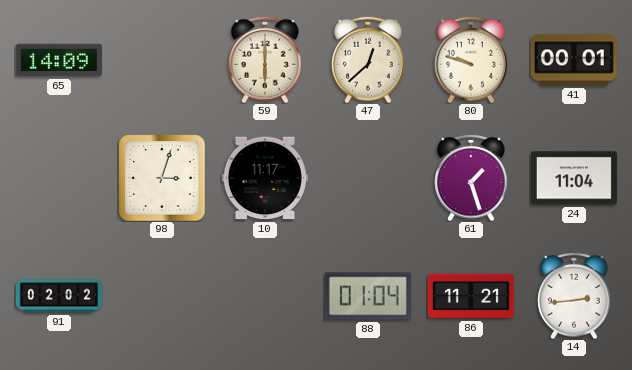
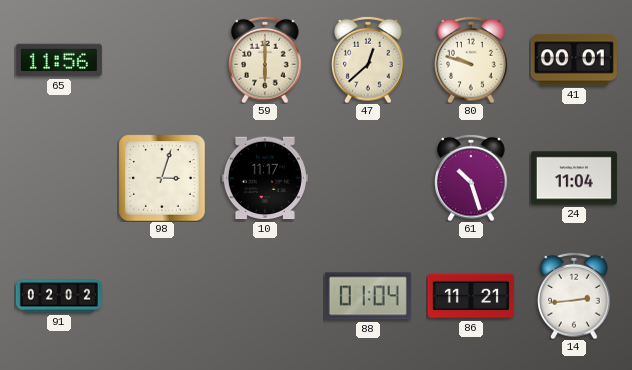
65: 14:09 -> 11:56
61: 1:27 -> 10:27
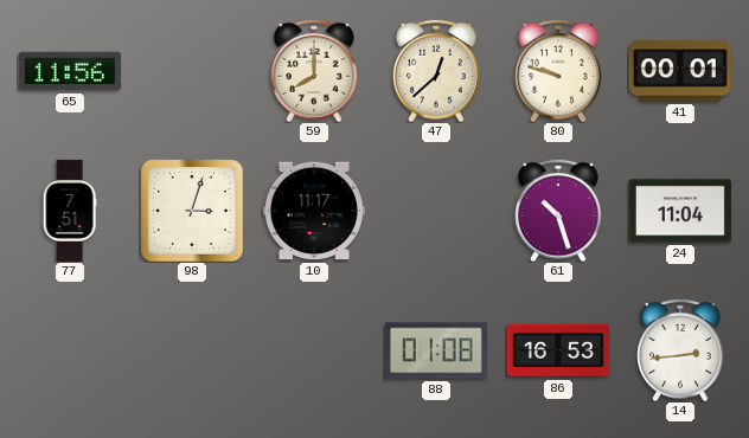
59: 6:00 -> 8:00
77: none -> 7:51
91: 02:02 -> none
88: 01:04 -> 01:08
86: 11:21 -> 16:53
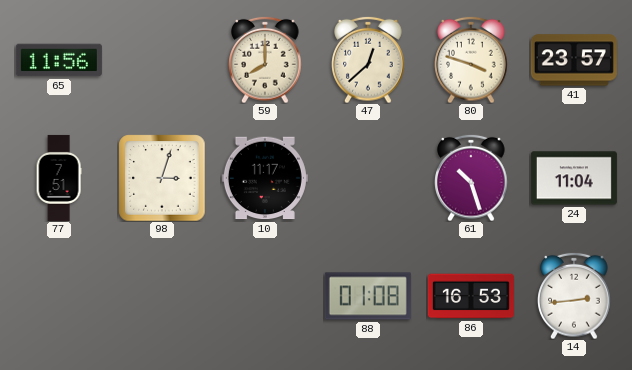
80: 9:48 -> 3:48
41: 00:01 -> 23:57
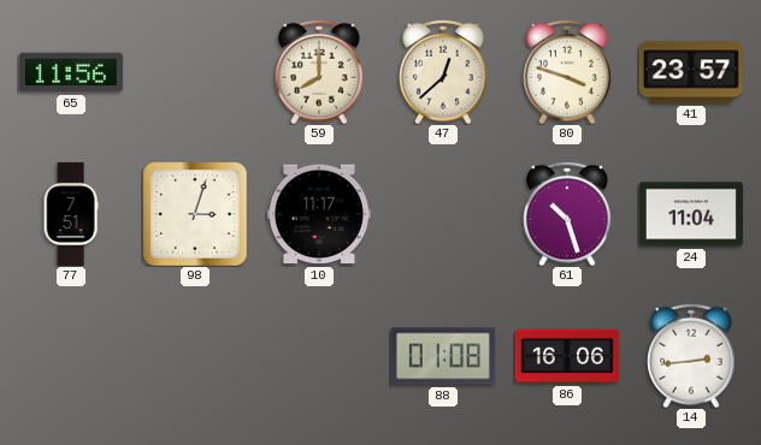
86: 16:53 -> 16:06
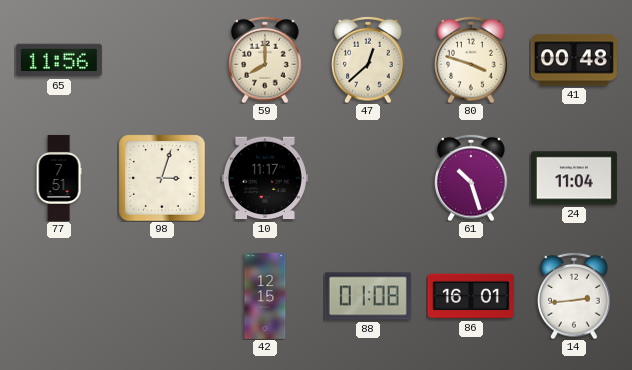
41: 23:57 -> 00:48
42: none -> 12:15
86: 16:06 -> 16:01
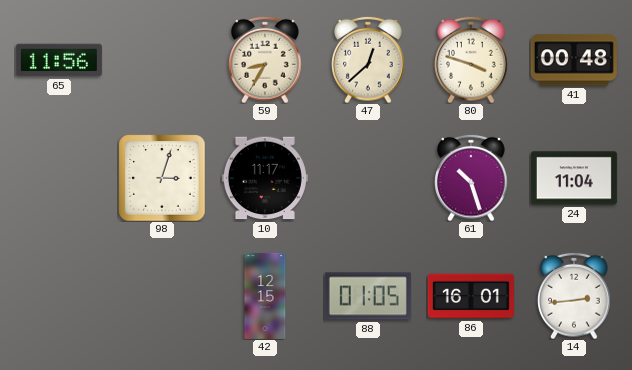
59: 8:00 -> 8:35
77: 7:51 -> none
88: 01:08 -> 01:05
